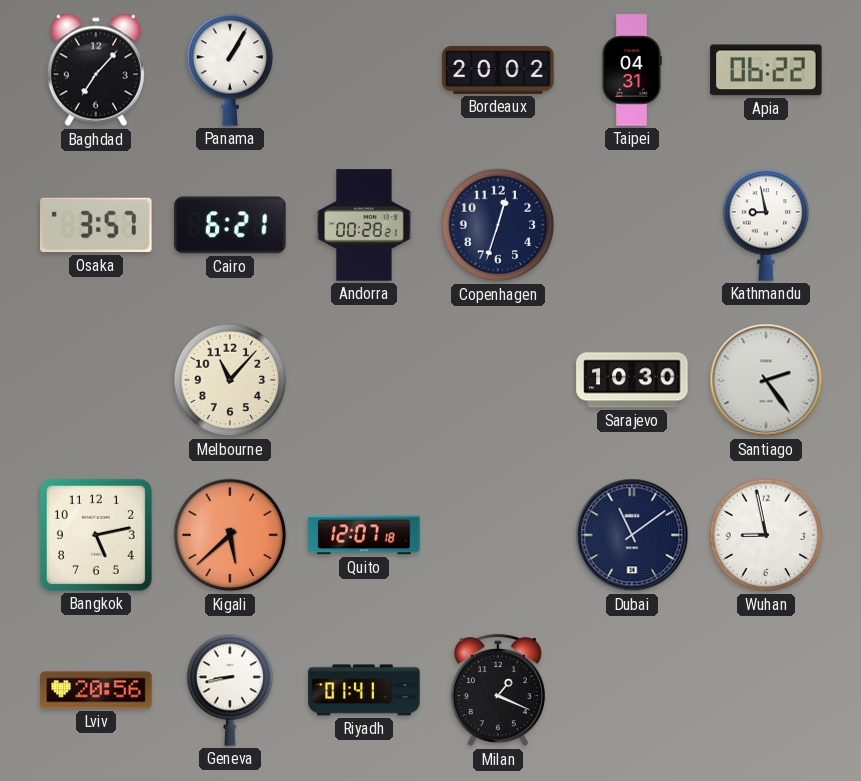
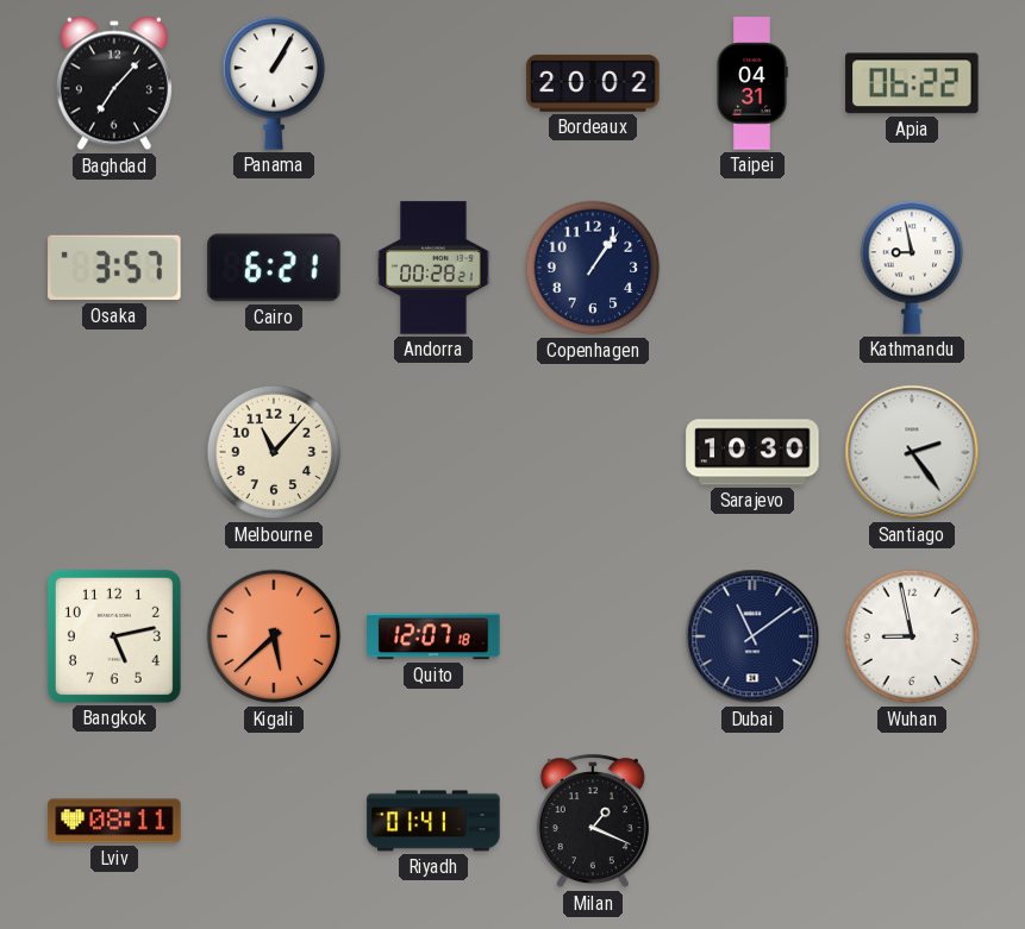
Copenhagen: 12:33 -> 1:06
Lviv: 20:56 -> 08:11
Geneva: 8:43 -> none
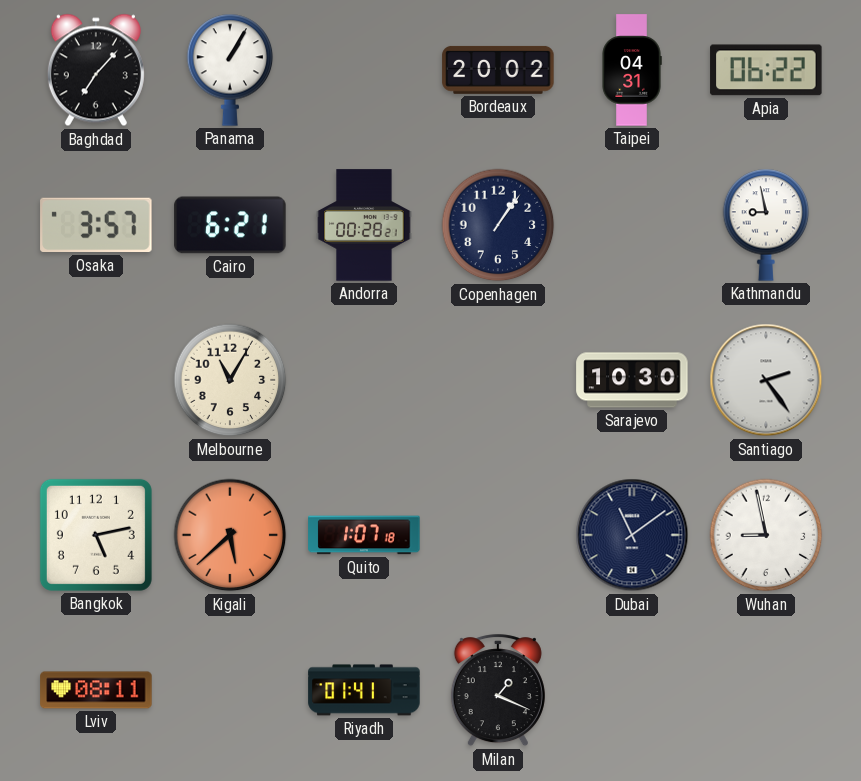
Melbourne: 11:07 -> 11:05
Quito: 12:07 -> 1:07
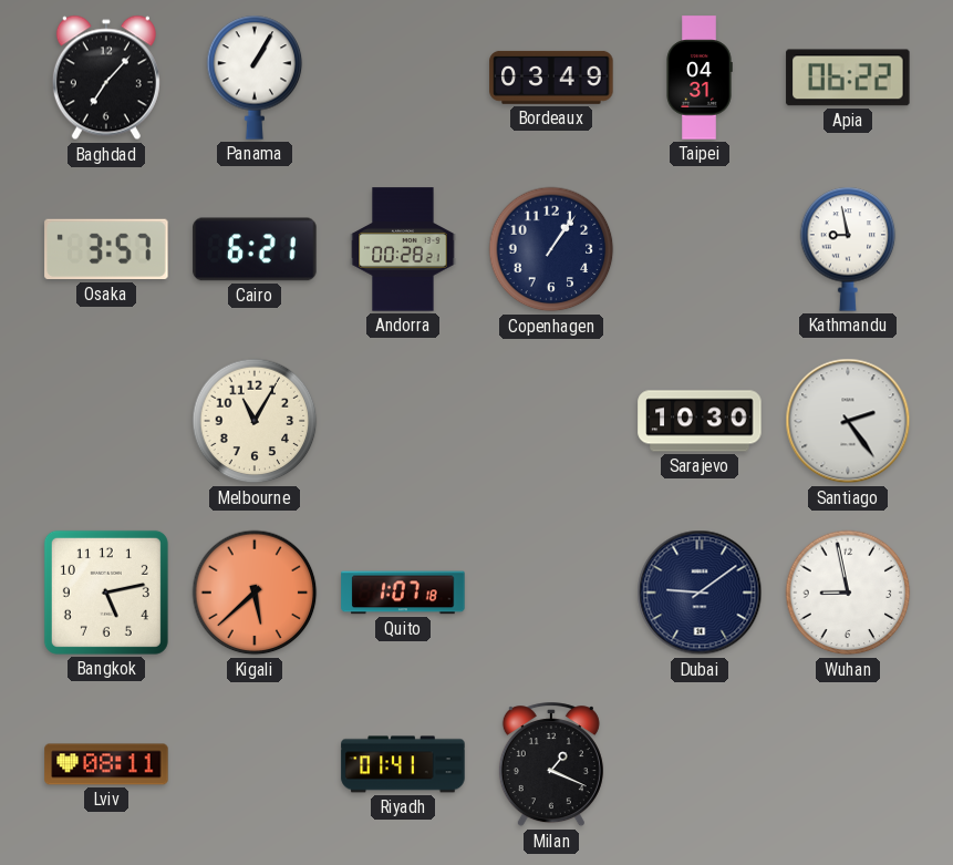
Bordeaux: 20:02 -> 03:49
Dubai: 11:09 -> 9:09
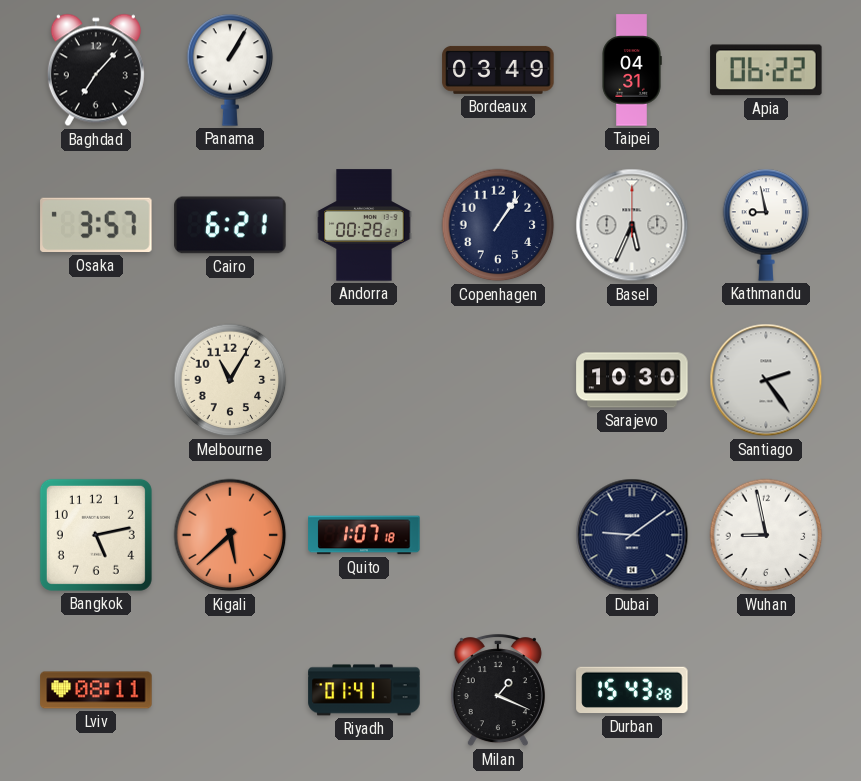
Basel: none -> 5:34
Durban: none -> 15:43
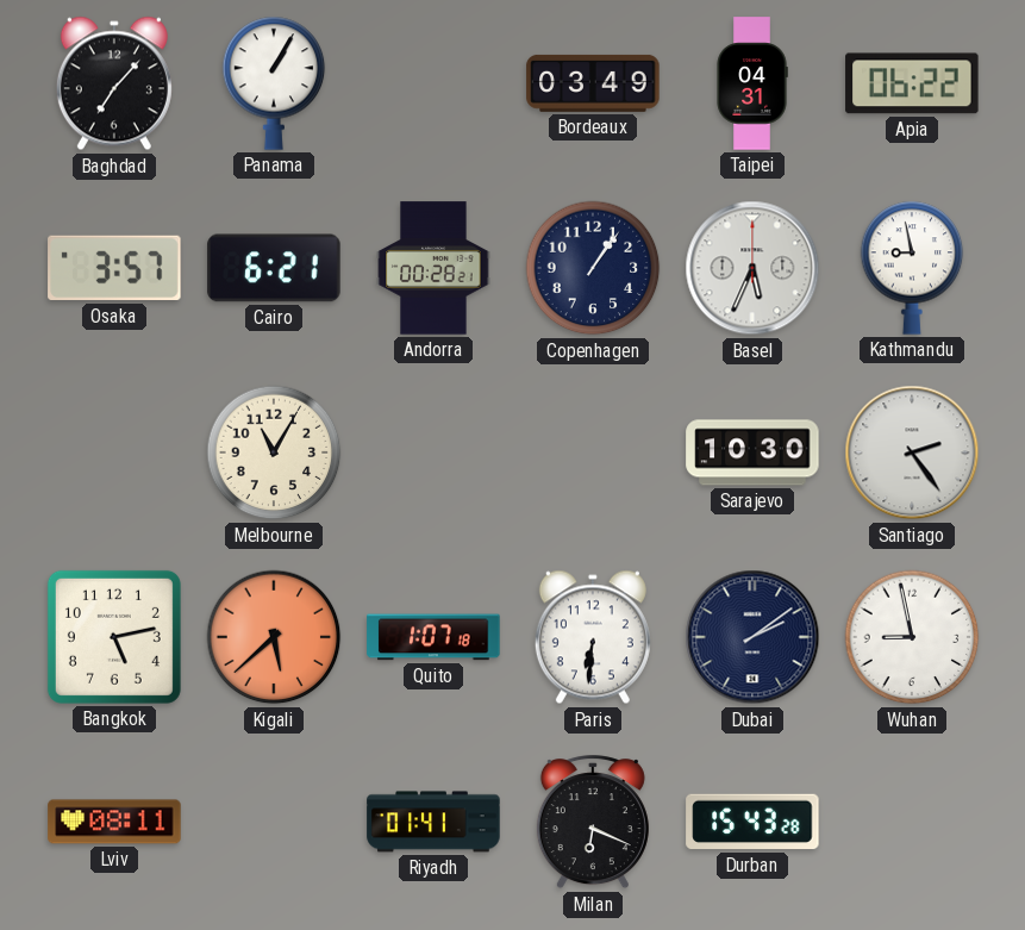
Paris: none -> 6:31
Dubai: 9:09 -> 2:09
Milan: 1:19 -> 6:19
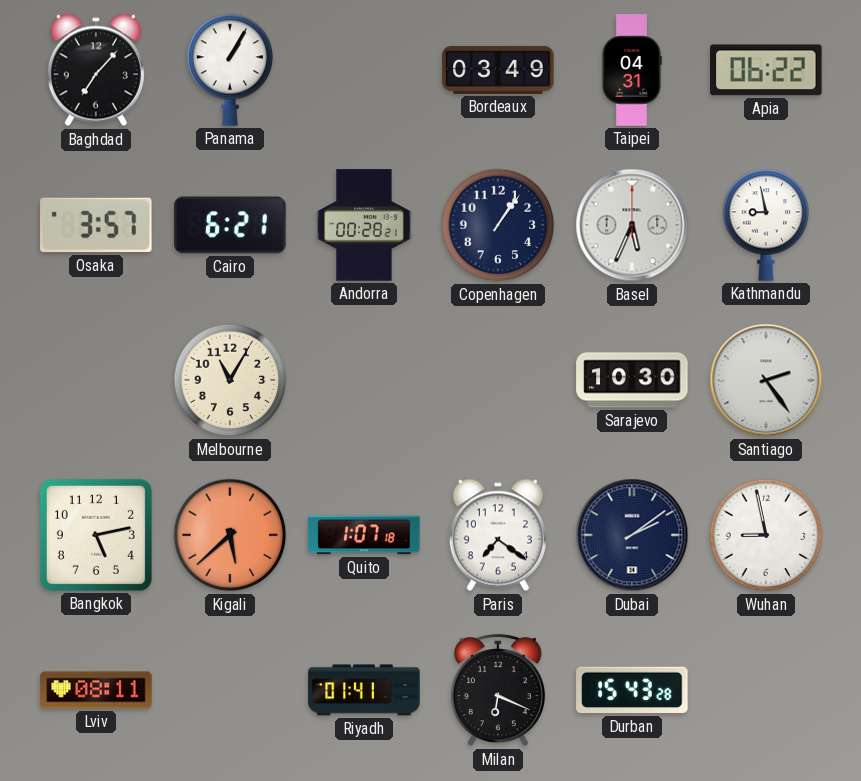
Paris: 6:31 -> 7:21
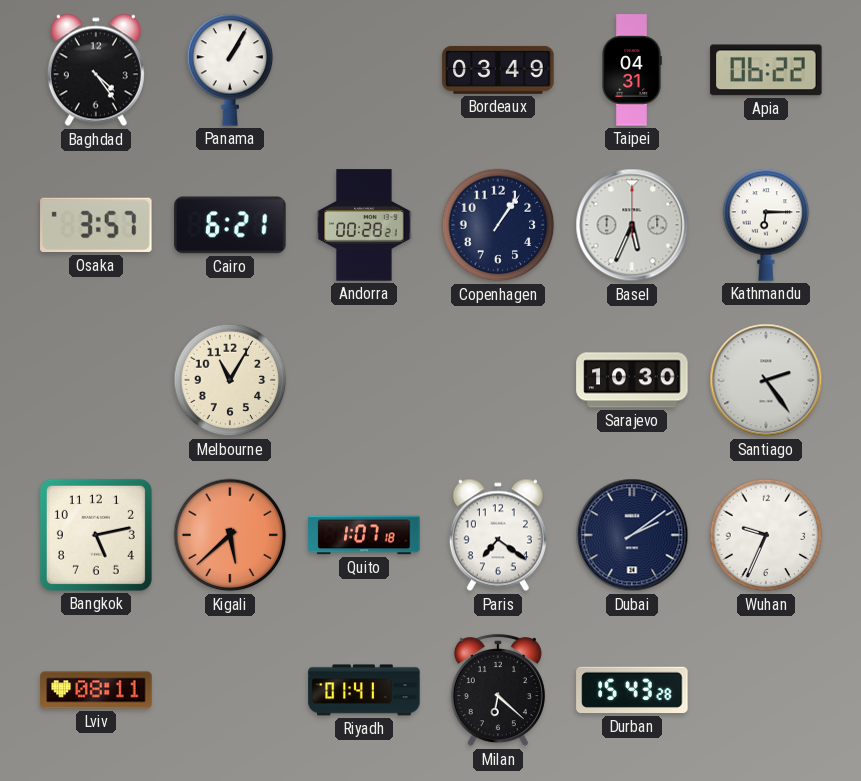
Baghdad: 7:07 -> 4:24
Kathmandu: 8:58 -> 6:15
Wuhan: 8:58 -> 9:34
Milan: 6:19 -> 6:22
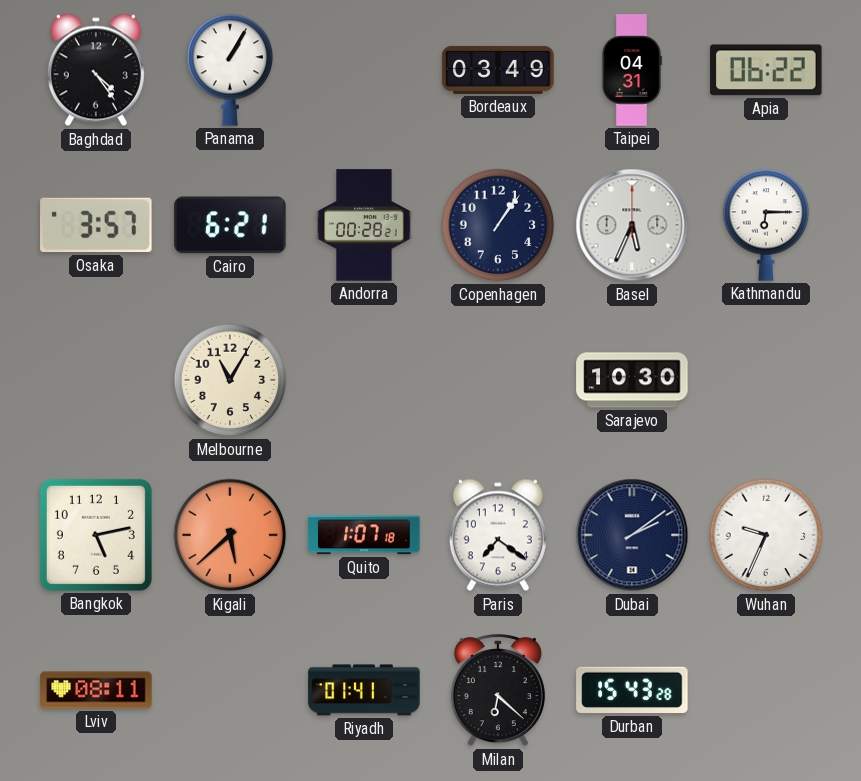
Santiago: 2:24 -> none
